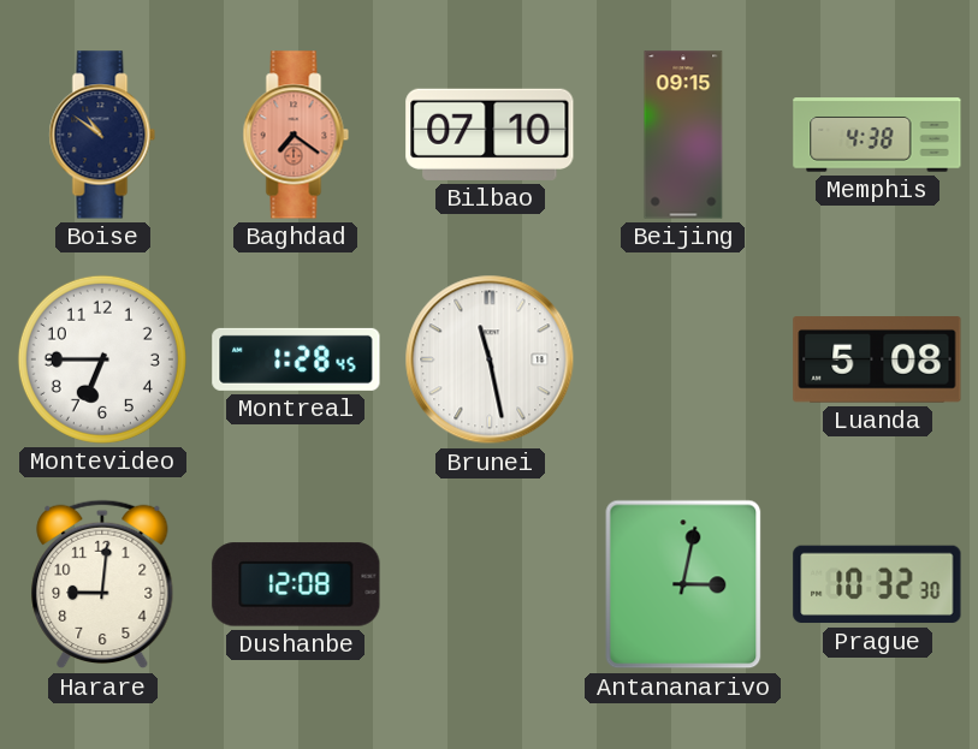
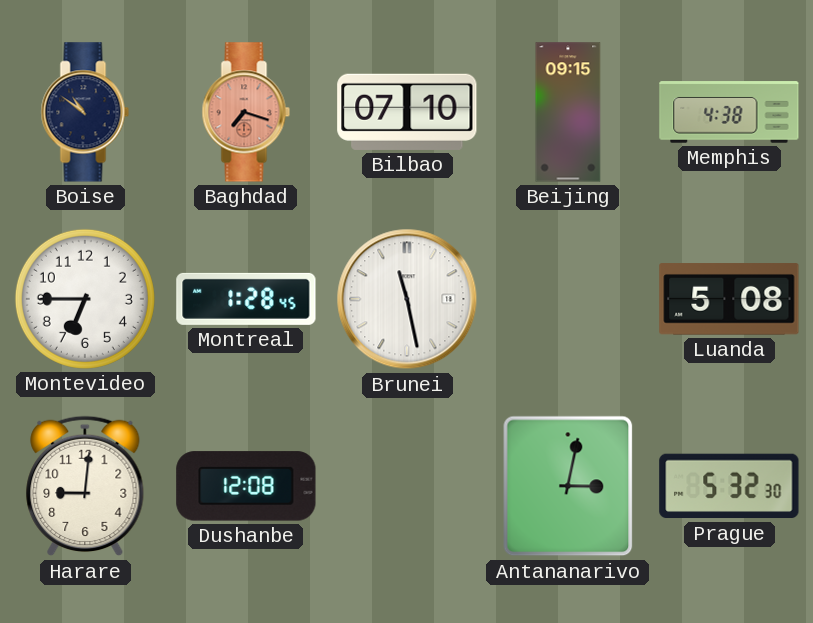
Baghdad: 7:21 -> 7:18
Prague: 10:32 -> 5:32
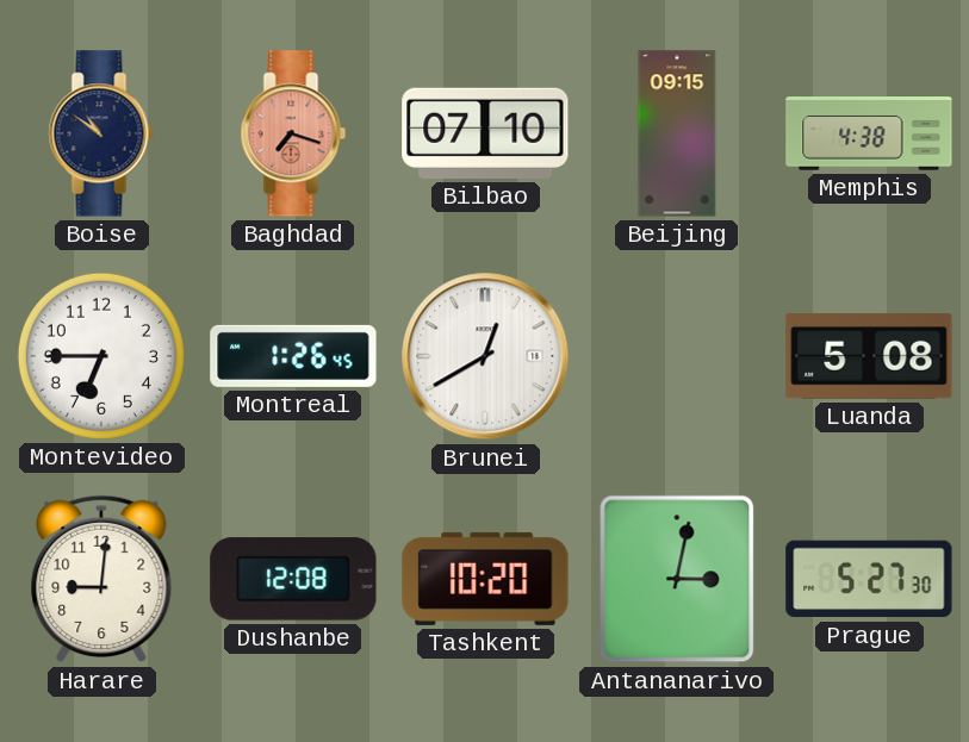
Montreal: 1:28 -> 1:26
Brunei: 11:28 -> 12:40
Tashkent: none -> 10:20
Prague: 5:32 -> 5:27
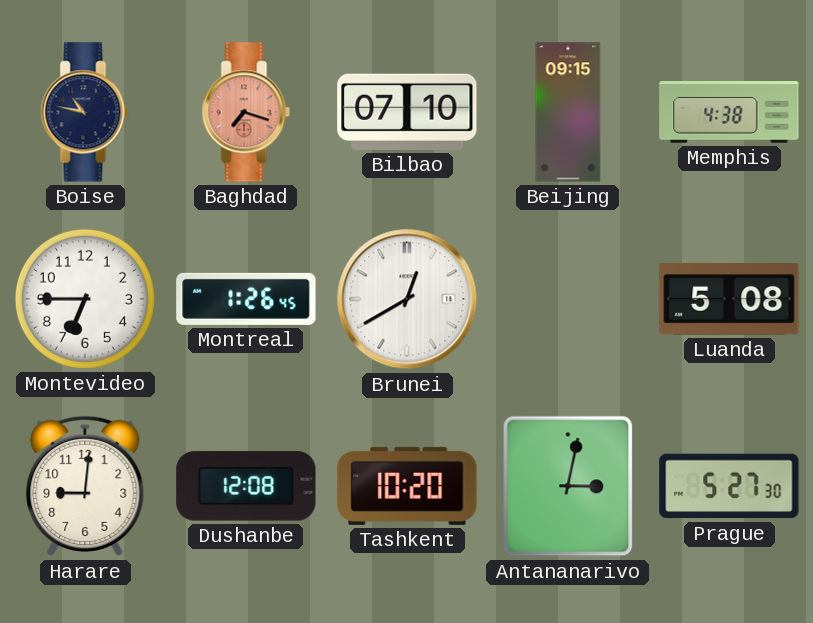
Boise: 10:51 -> 10:47
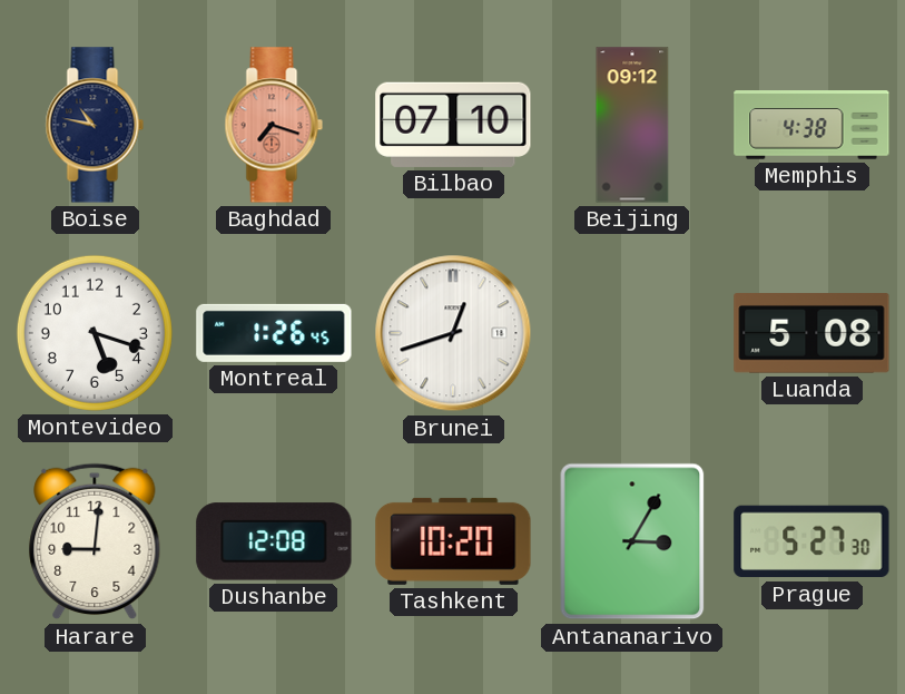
Beijing: 09:15 -> 09:12
Montevideo: 6:45 -> 5:18
Brunei: 12:40 -> 12:42
Antananarivo: 3:02 -> 3:05
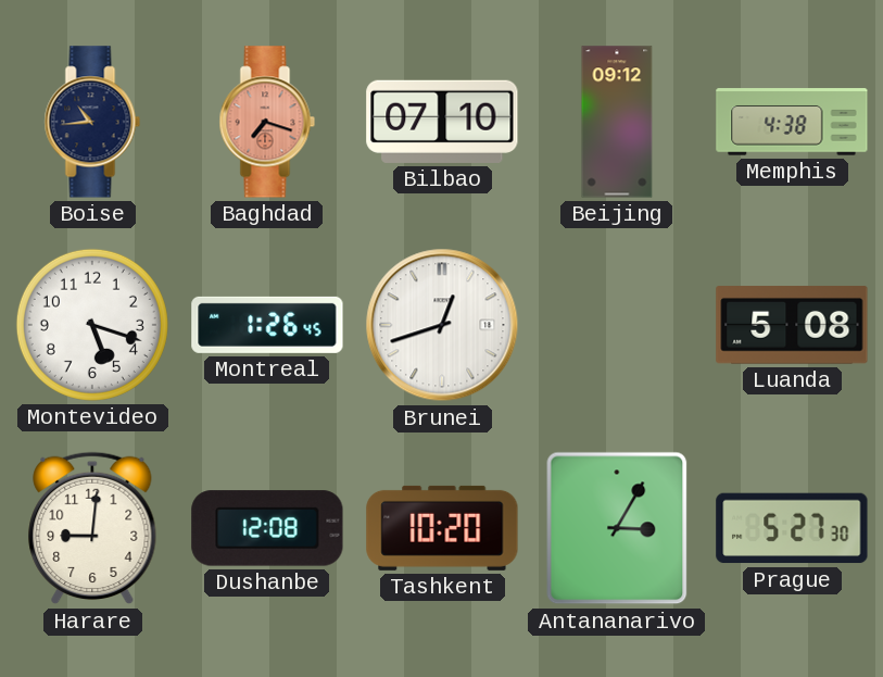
Boise: 10:47 -> 10:44
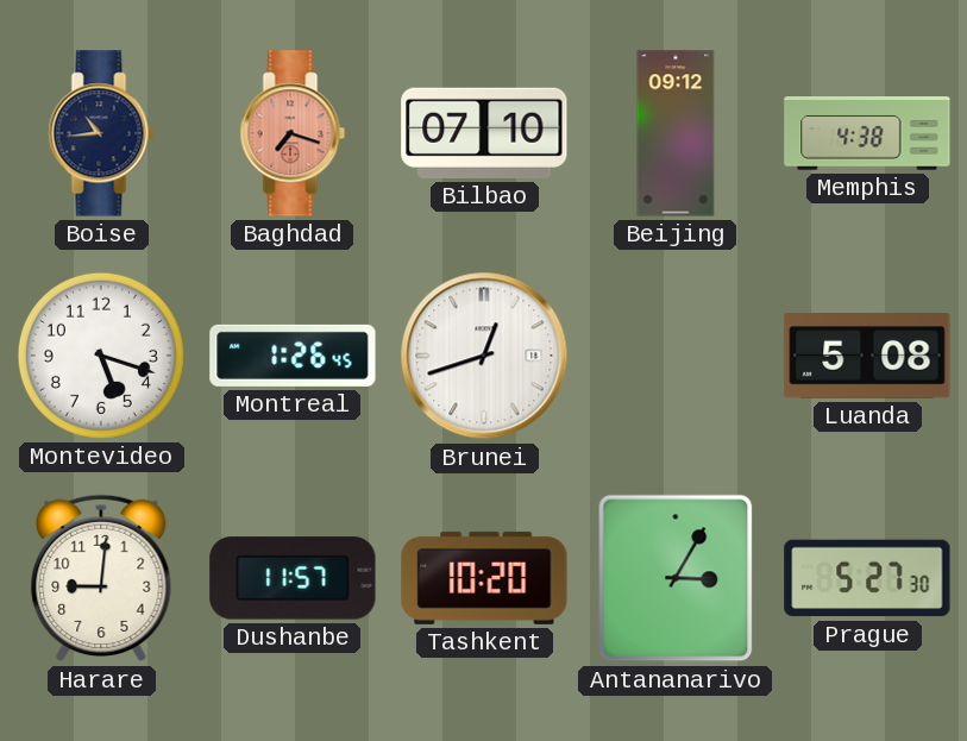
Dushanbe: 12:08 -> 11:57
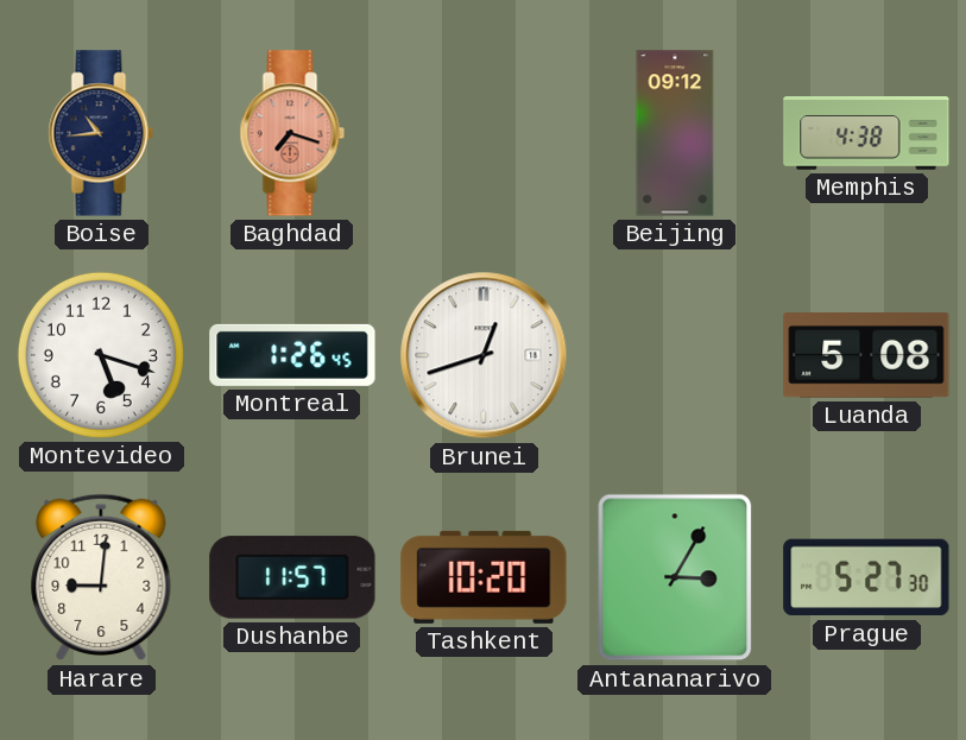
Bilbao: 07:10 -> none
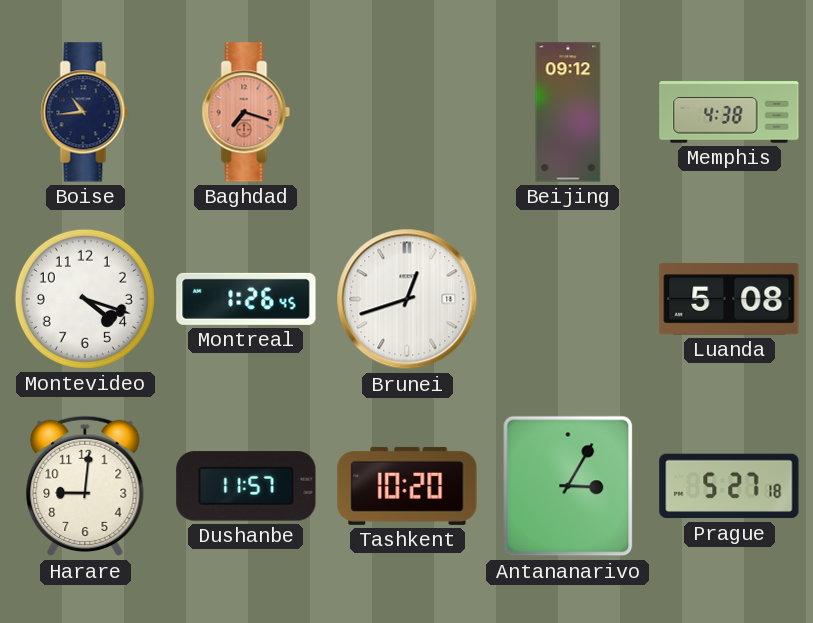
Montevideo: 5:18 -> 4:18
Prague: 5:27:30 -> 5:27:18
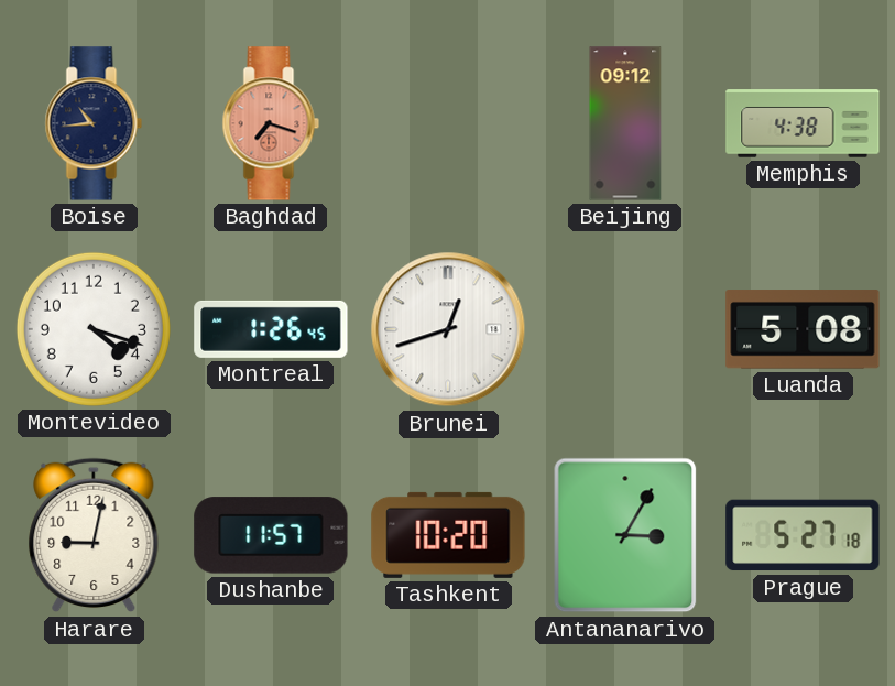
Harare: 9:01 -> 9:02
